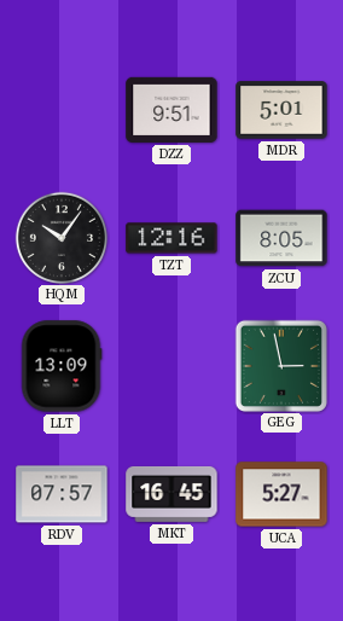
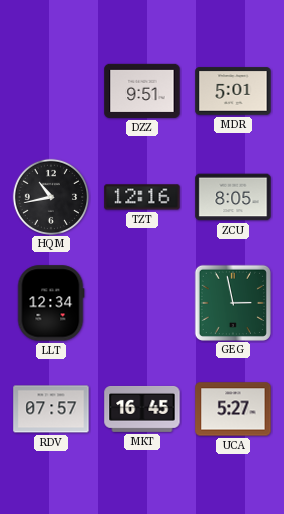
HQM: 10:06 -> 10:43
LLT: 13:09 -> 12:34
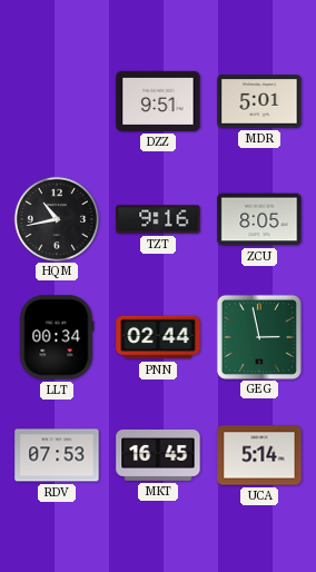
TZT: 12:16 -> 9:16
LLT: 12:34 -> 00:34
PNN: none -> 02:44
RDV: 07:57 -> 07:53
UCA: 5:27 -> 5:14
